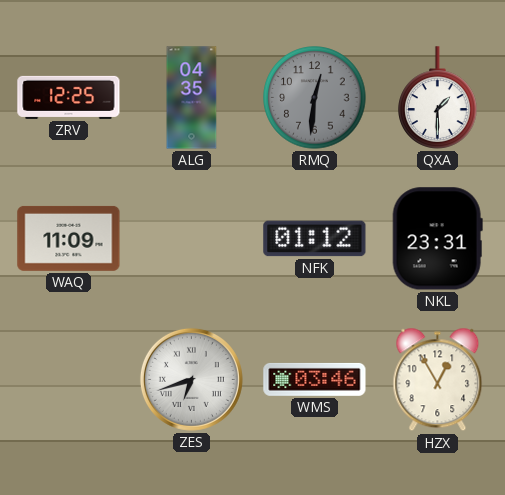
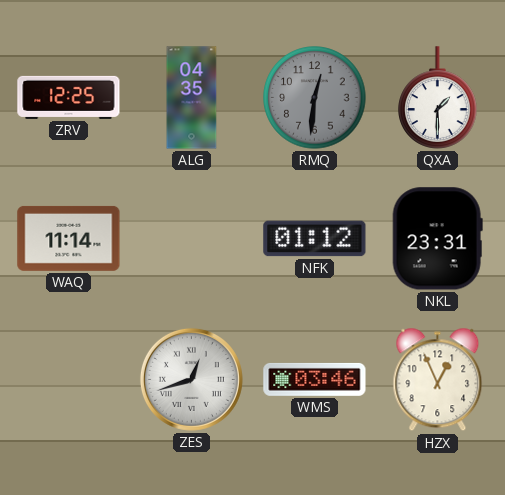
WAQ: 11:09 -> 11:14
ZES: 6:42 -> 12:42
HZX: 12:55 -> 12:56
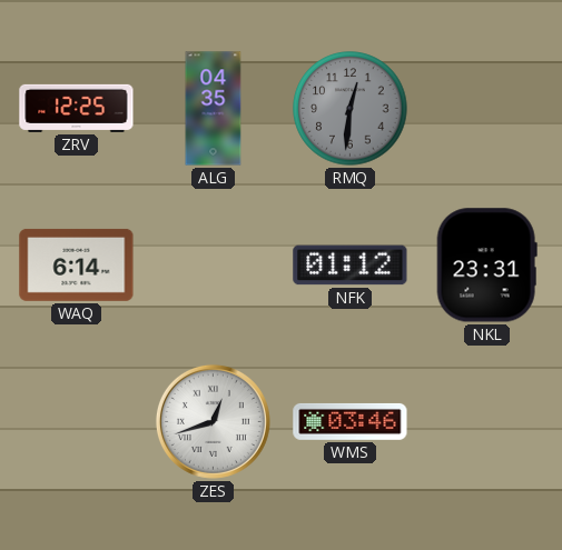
QXA: 1:30 -> none
WAQ: 11:14 -> 6:14
HZX: 12:56 -> none
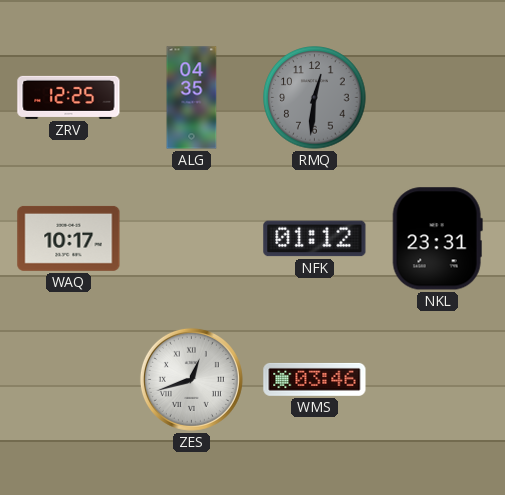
WAQ: 6:14 -> 10:17
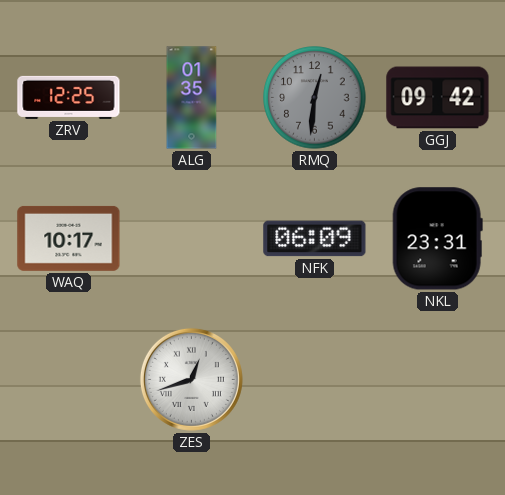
ALG: 04:35 -> 01:35
GGJ: none -> 09:42
NFK: 01:12 -> 06:09
WMS: 03:46 -> none
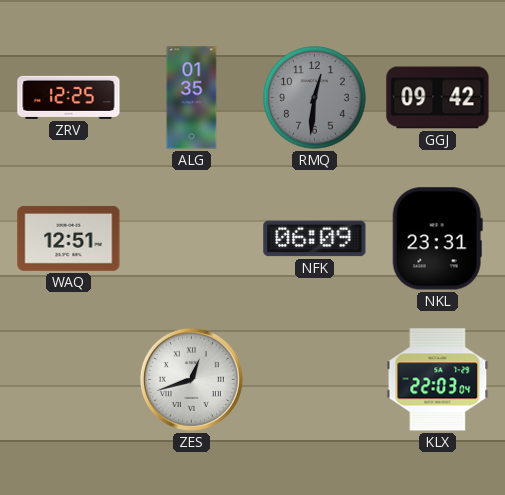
WAQ: 10:17 -> 12:51
KLX: none -> 22:03
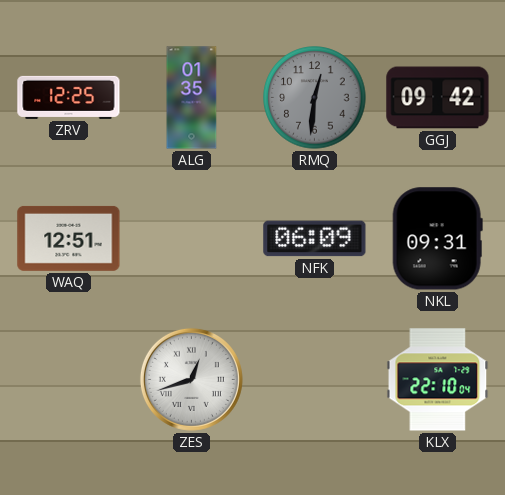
NKL: 23:31 -> 09:31
KLX: 22:03 -> 22:10
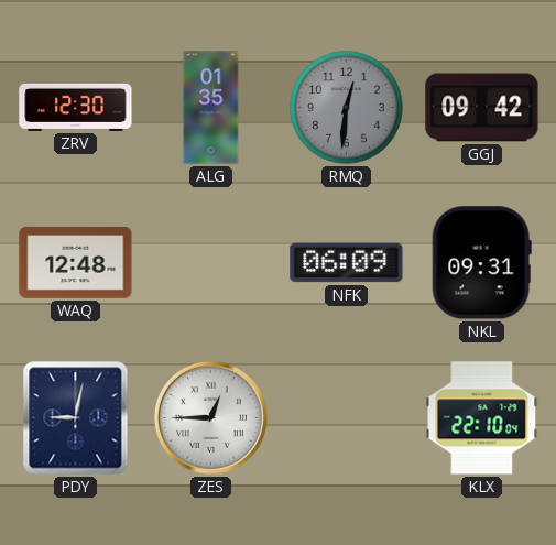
ZRV: 12:25 -> 12:30
WAQ: 12:51 -> 12:48
PDY: none -> 9:02
ZES: 12:42 -> 12:45
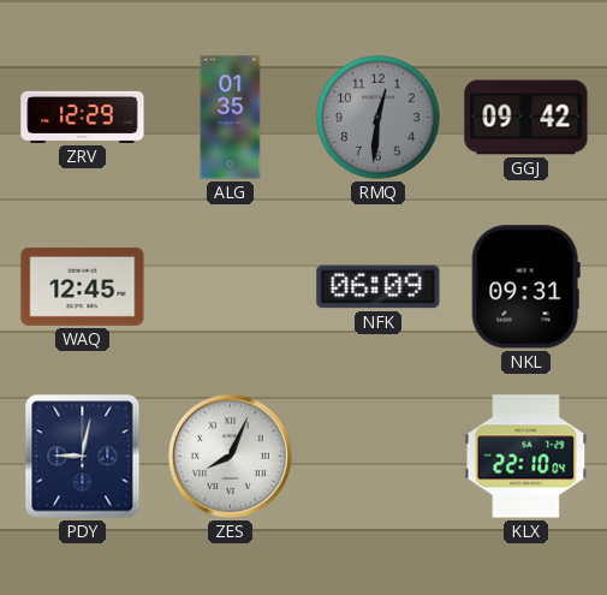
ZRV: 12:30 -> 12:29
WAQ: 12:48 -> 12:45
ZES: 12:45 -> 8:04
